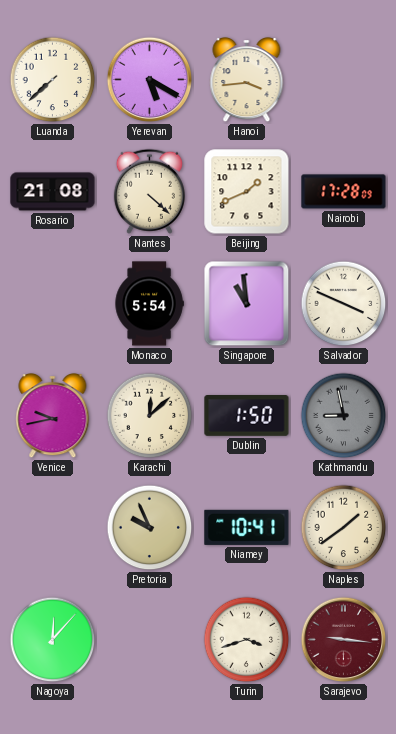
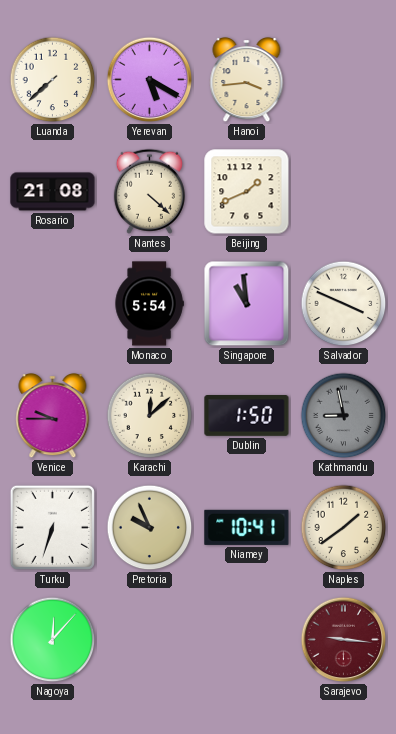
Nairobi: 17:28 -> none
Venice: 9:43 -> 9:45
Turku: none -> 6:33
Turin: 3:42 -> none
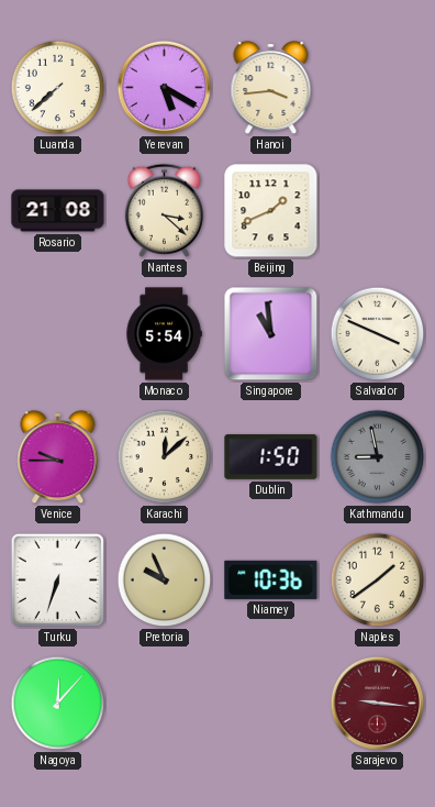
Nantes: 4:22 -> 3:22
Niamey: 10:41 -> 10:36
